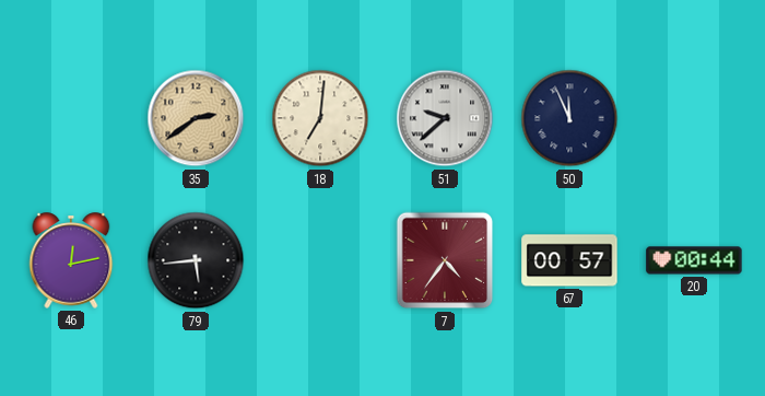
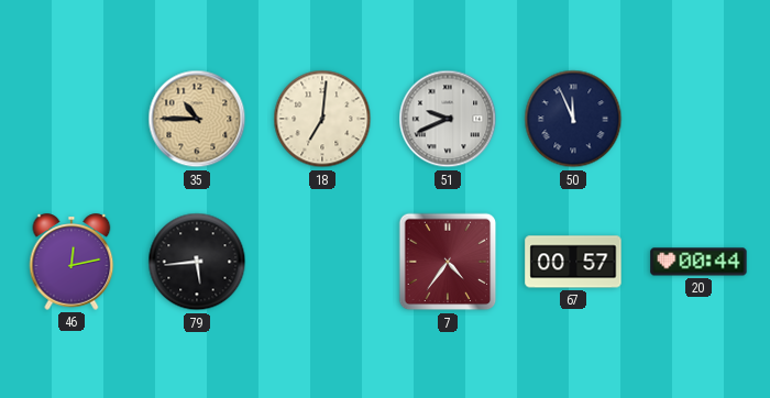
35: 2:39 -> 10:45
51: 9:38 -> 9:41
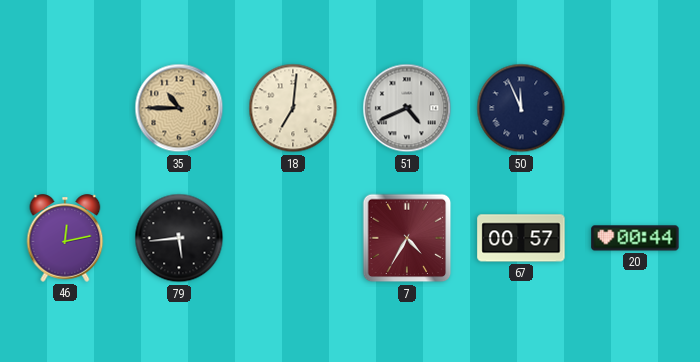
51: 9:41 -> 4:41
7: 4:36 -> 4:35
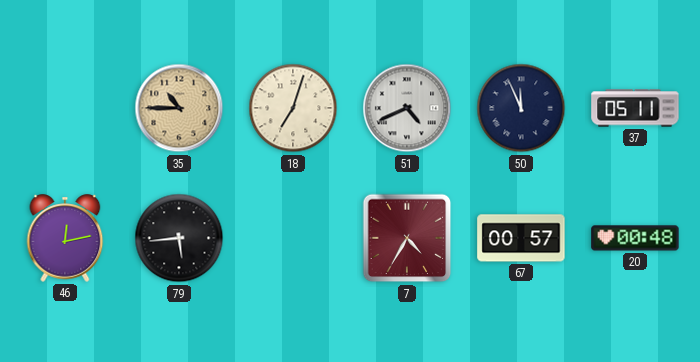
18: 7:01 -> 7:03
37: none -> 05:11
20: 00:44 -> 00:48
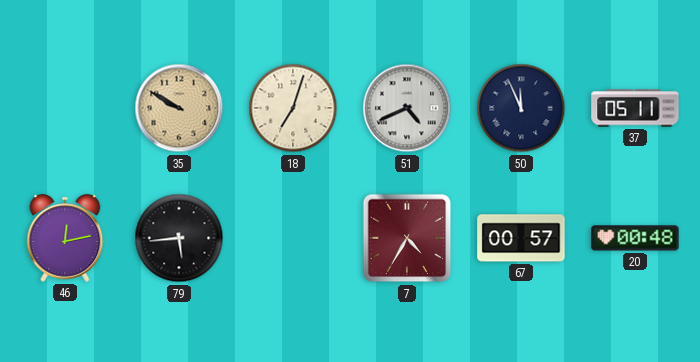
35: 10:45 -> 9:50
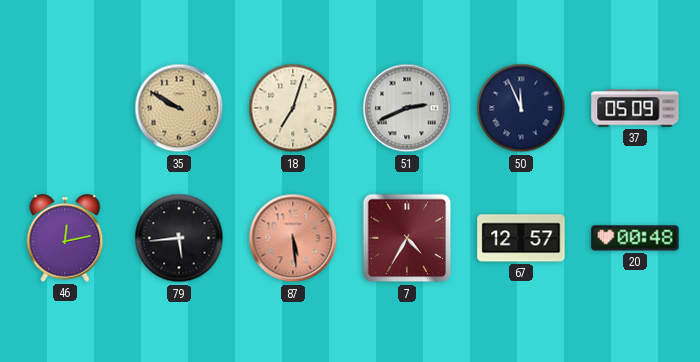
51: 4:41 -> 2:41
37: 05:11 -> 05:09
87: none -> 5:29
67: 00:57 -> 12:57
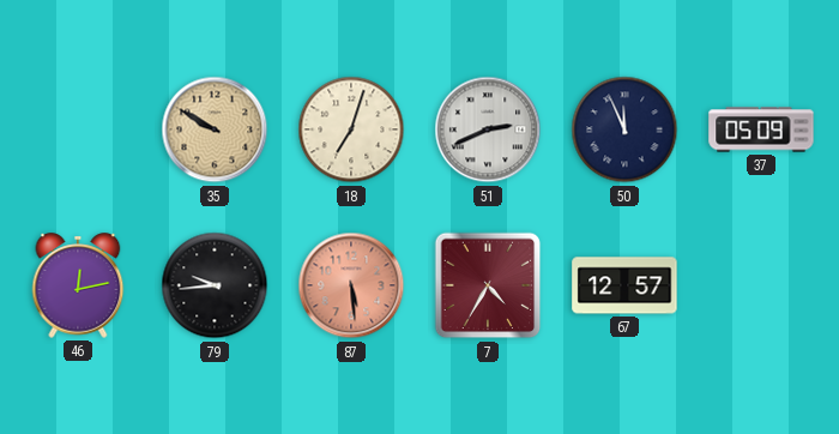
79: 5:44 -> 9:44
20: 00:48 -> none
